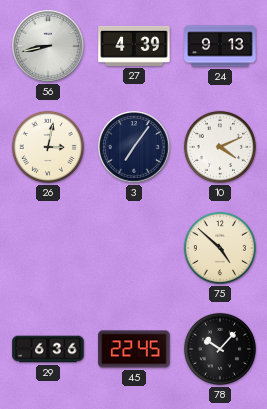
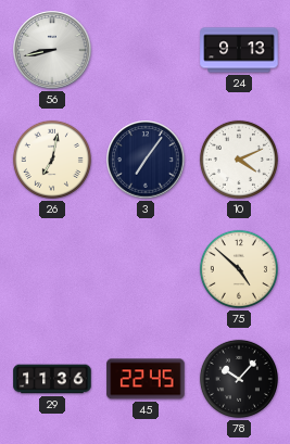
27: 4:39 -> none
26: 3:02 -> 7:02
29: 6:36 -> 11:36
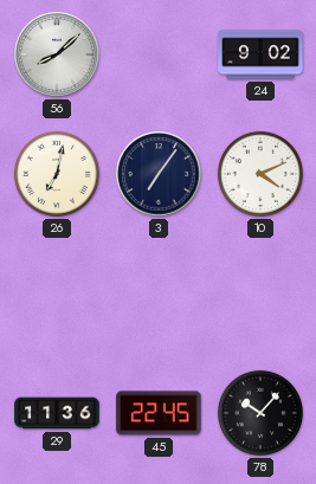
56: 8:43 -> 8:08
24: 9:13 -> 9:02
75: 4:52 -> none
